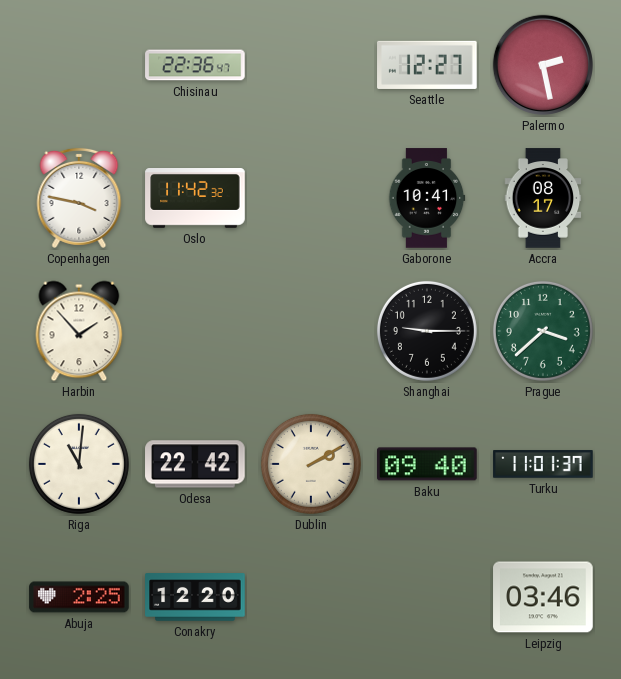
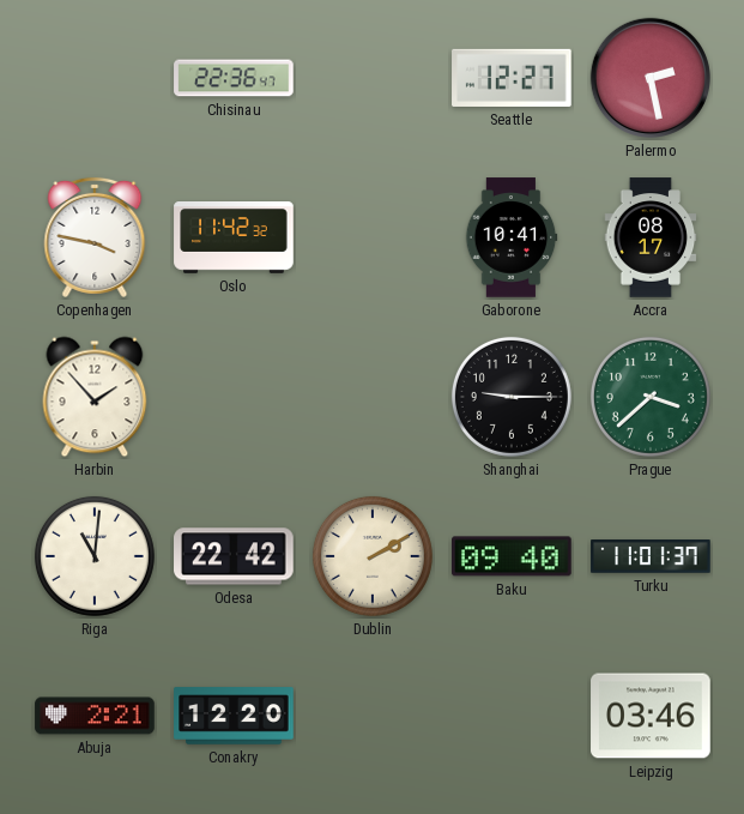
Abuja: 2:25 -> 2:21
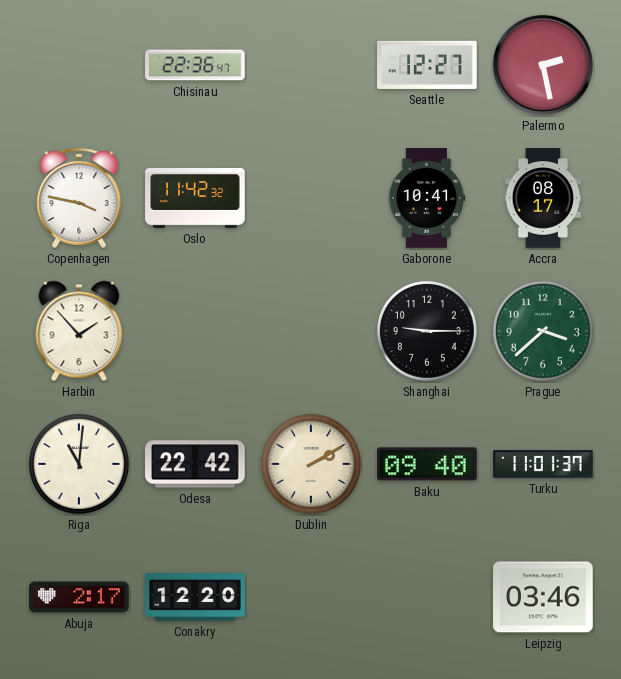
Abuja: 2:21 -> 2:17
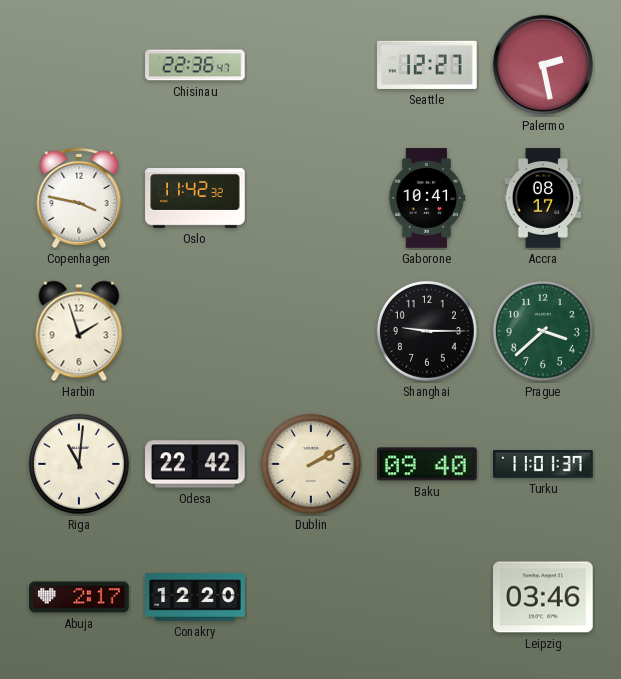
Harbin: 1:53 -> 1:57
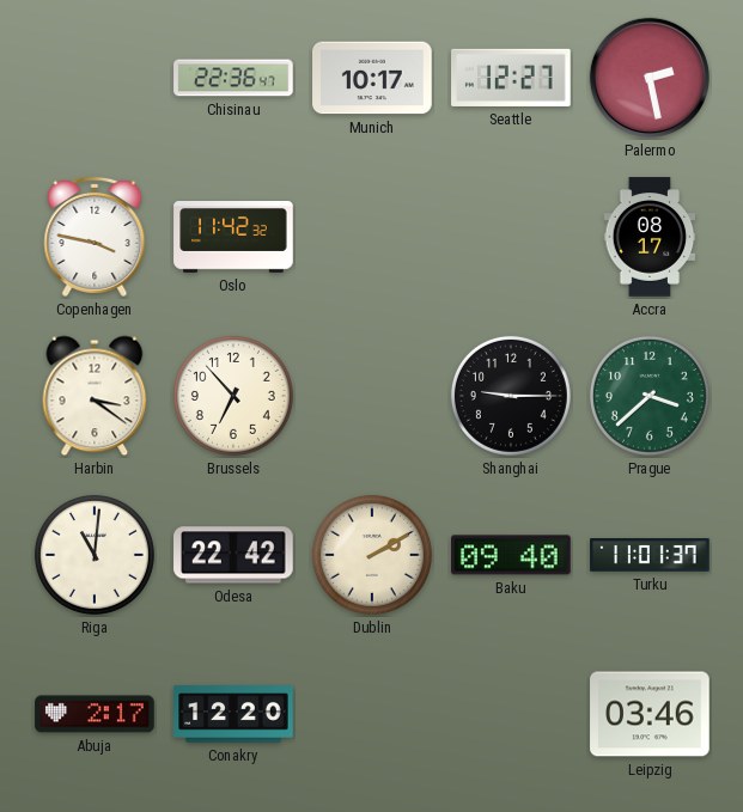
Munich: none -> 10:17
Gaborone: 10:41 -> none
Harbin: 1:57 -> 3:21
Brussels: none -> 6:53
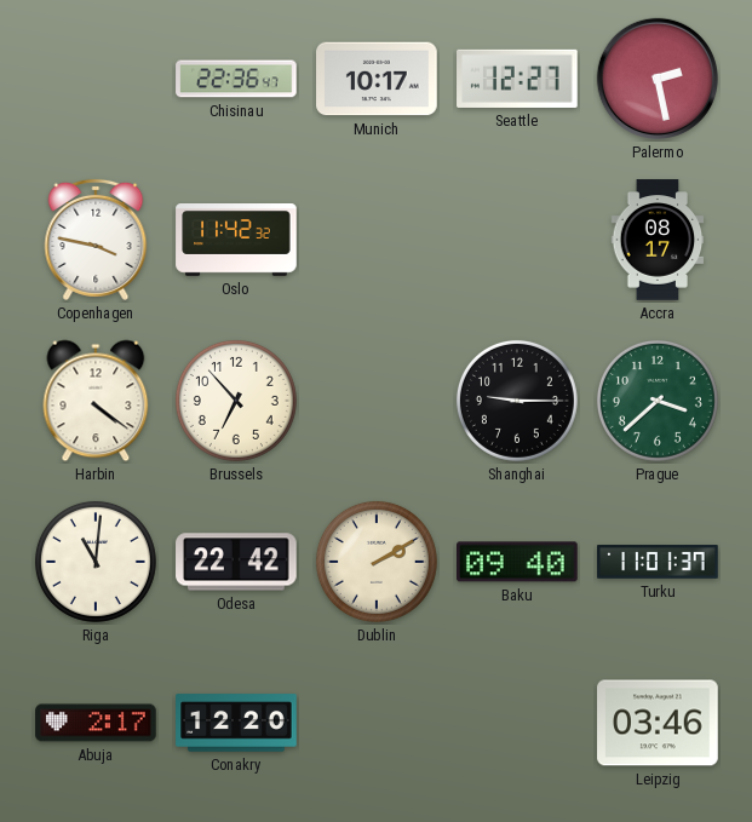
Harbin: 3:21 -> 4:21
